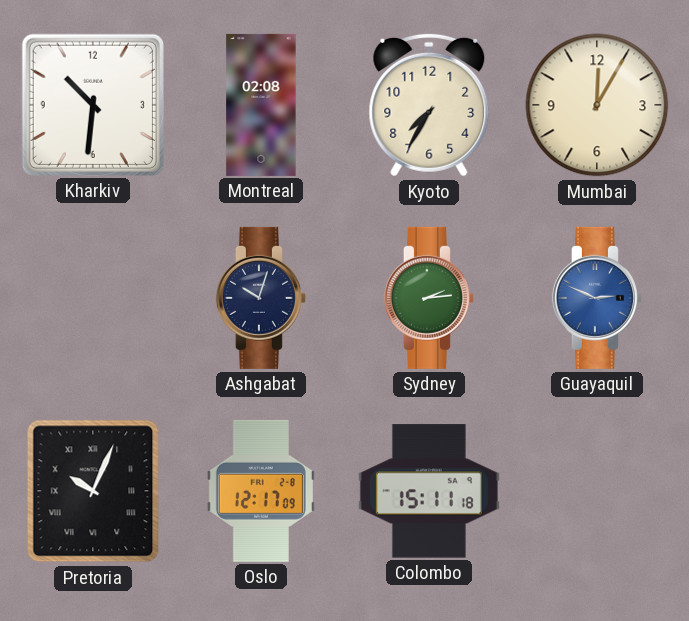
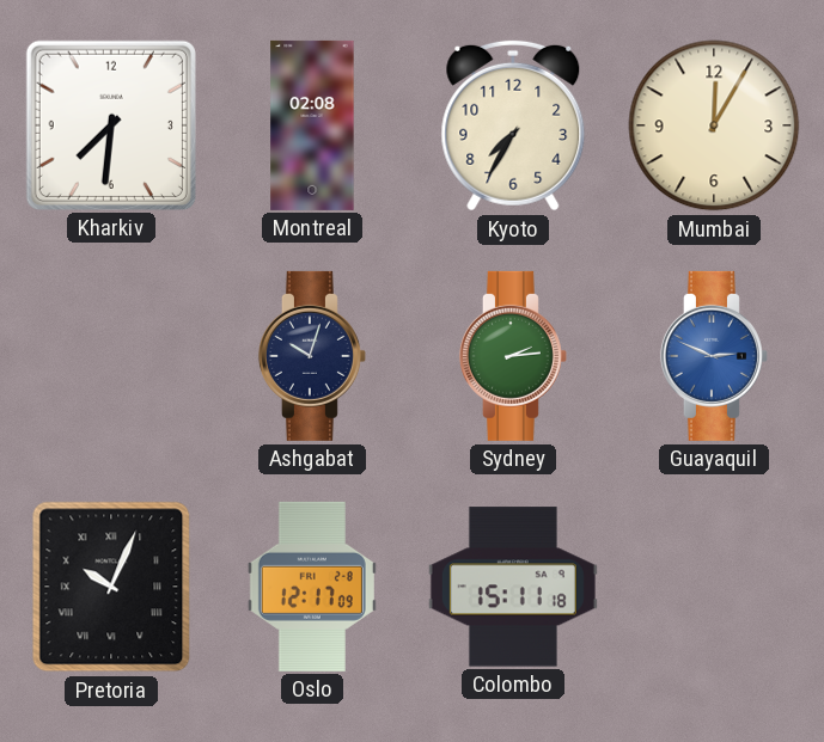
Kharkiv: 10:31 -> 7:31
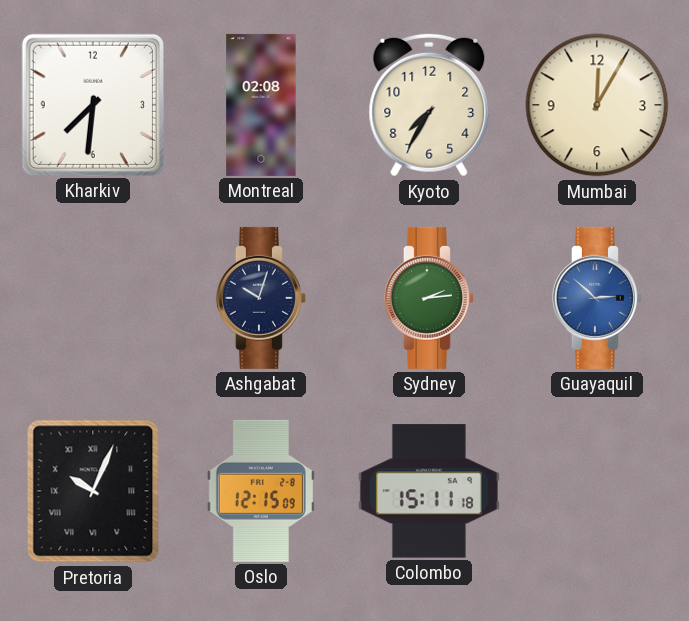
Guayaquil: 2:49 -> 2:52
Oslo: 12:17 -> 12:15
